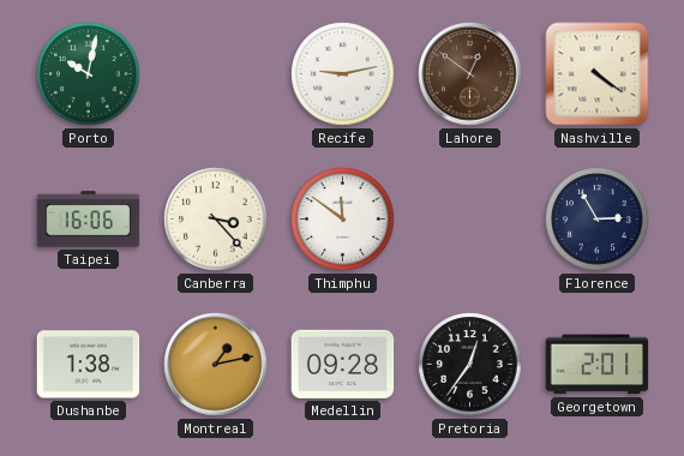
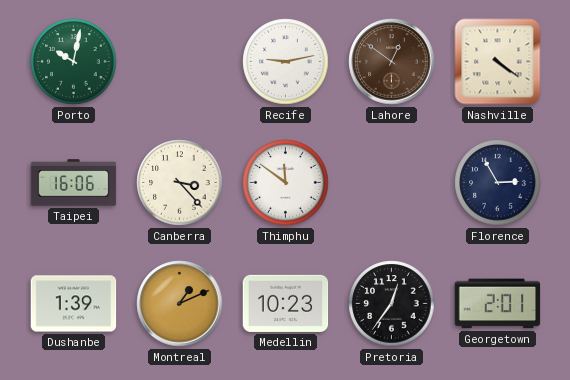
Dushanbe: 1:38 -> 1:39
Montreal: 1:13 -> 1:11
Medellin: 09:28 -> 10:23
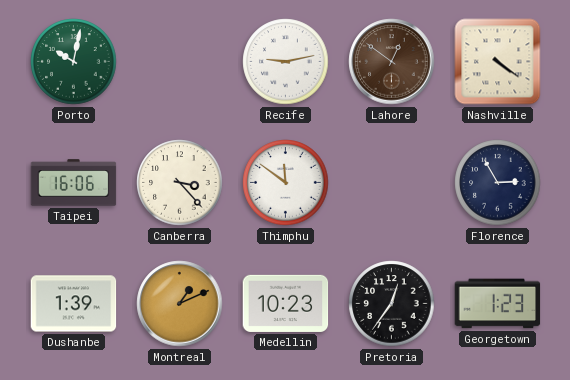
Georgetown: 2:01 -> 1:23
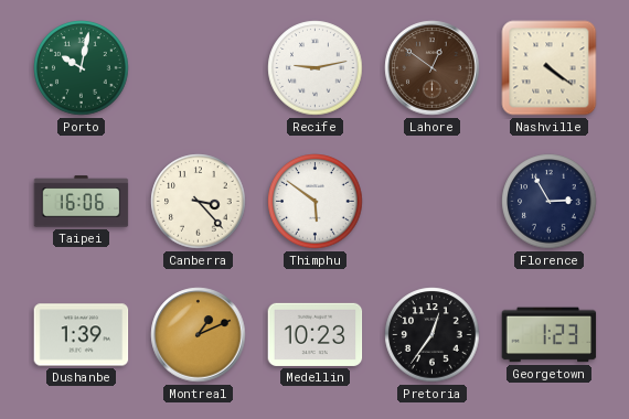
Thimphu: 11:51 -> 5:51
